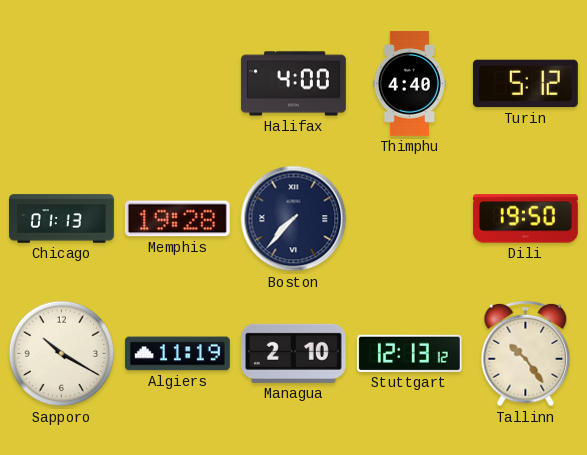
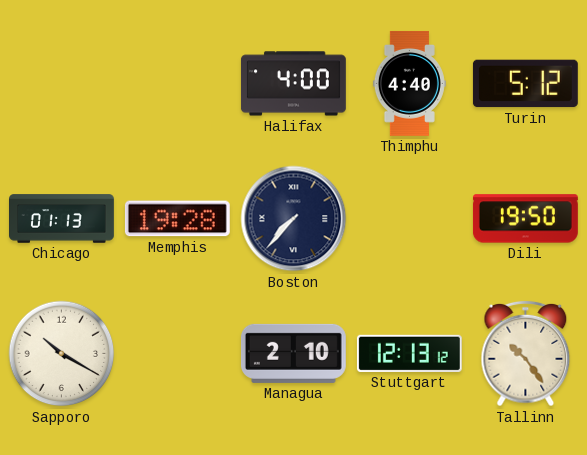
Algiers: 11:19 -> none
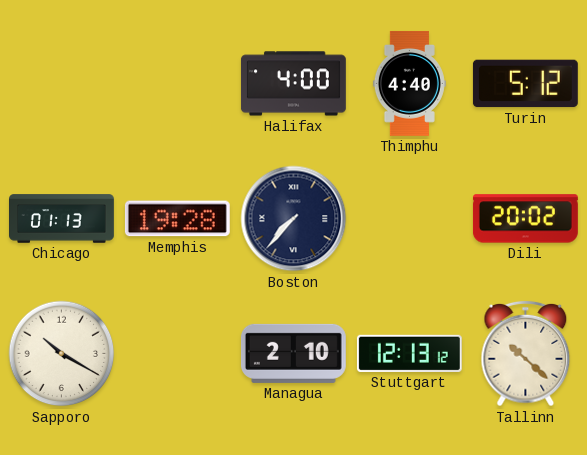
Dili: 19:50 -> 20:02
Tallinn: 10:24 -> 10:22
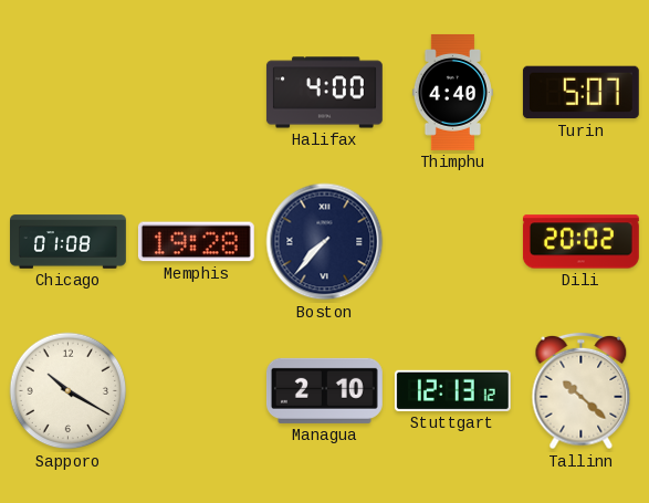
Turin: 5:12 -> 5:07
Chicago: 01:13 -> 01:08
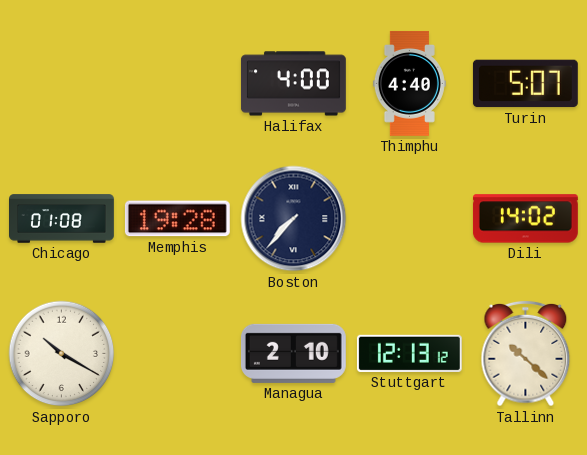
Dili: 20:02 -> 14:02
